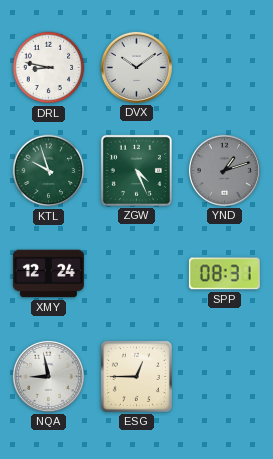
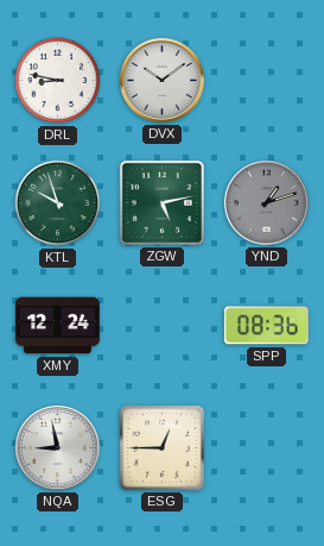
ZGW: 4:26 -> 5:13
SPP: 08:31 -> 08:36
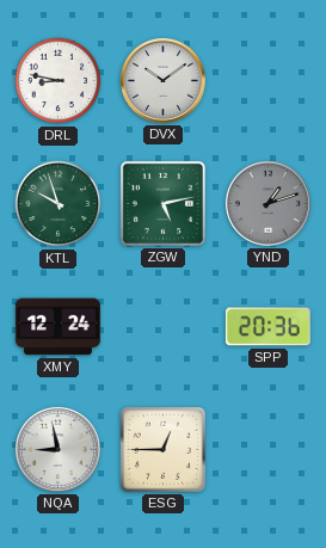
SPP: 08:36 -> 20:36
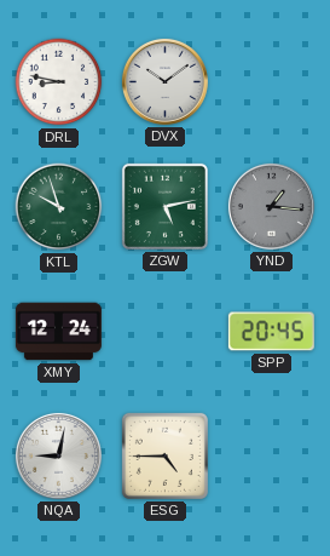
YND: 1:12 -> 1:16
SPP: 20:36 -> 20:45
NQA: 8:58 -> 9:02
ESG: 12:45 -> 4:45
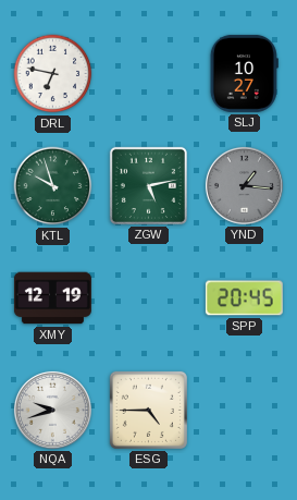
DRL: 8:47 -> 6:47
DVX: 10:09 -> none
SLJ: none -> 10:27
XMY: 12:24 -> 12:19
NQA: 9:02 -> 9:42
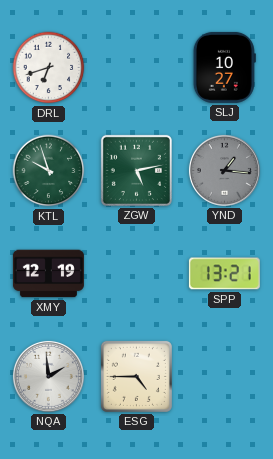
DRL: 6:47 -> 6:42
SPP: 20:45 -> 13:21
NQA: 9:42 -> 1:59
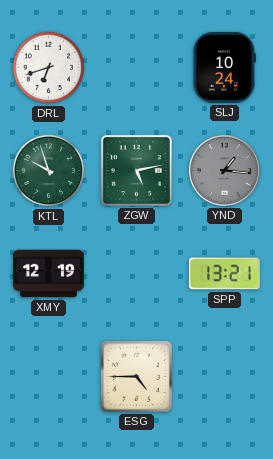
SLJ: 10:27 -> 10:24
NQA: 1:59 -> none
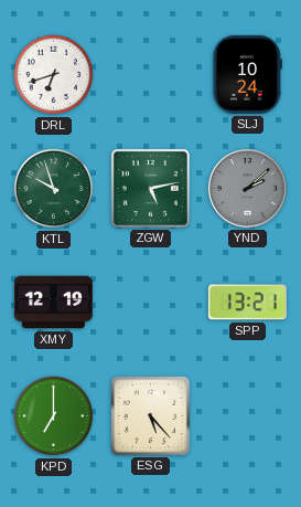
YND: 1:16 -> 2:08
KPD: none -> 7:00
ESG: 4:45 -> 5:23
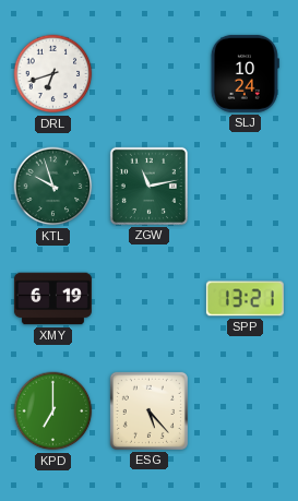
ZGW: 5:13 -> 11:13
YND: 2:08 -> none
XMY: 12:19 -> 6:19
